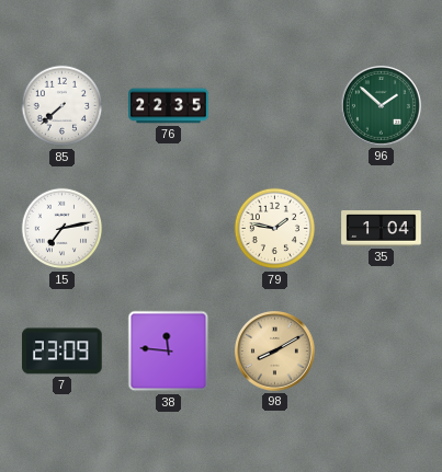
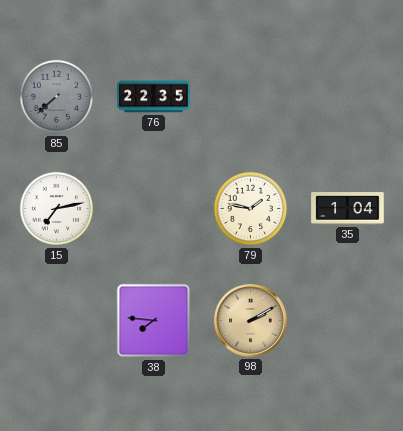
85 dial: white -> grey
96: 1:52 -> none
7: 23:09 -> none
38: 11:46 -> 7:46
98: 8:10 -> 2:10
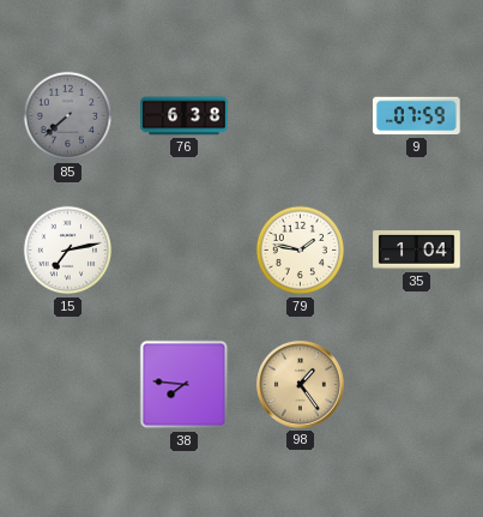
76: 22:35 -> 6:38
9: none -> 07:59
98: 2:10 -> 1:24
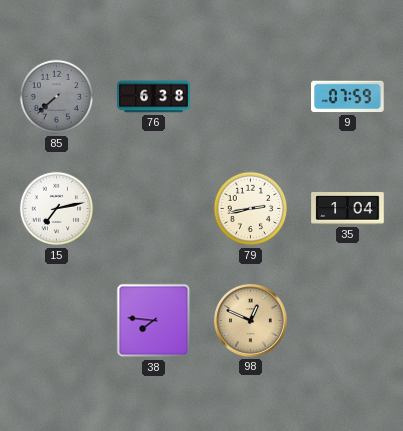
79: 1:47 -> 2:43
98: 1:24 -> 12:49
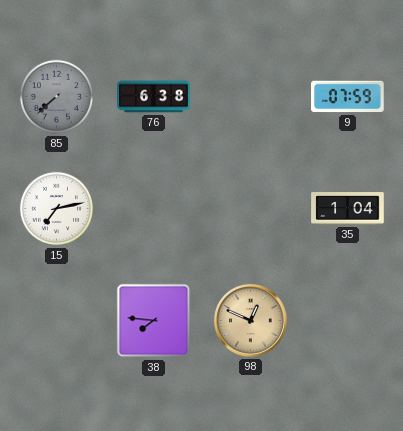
79: 2:43 -> none
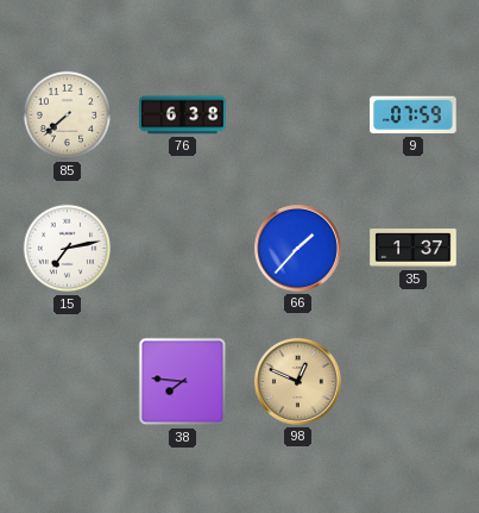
85 dial: grey -> cream
66: none -> 1:37
35: 1:04 -> 1:37
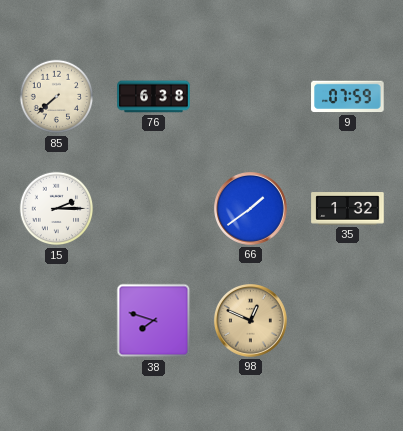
15: 7:13 -> 2:15
66: 1:37 -> 1:39
35: 1:37 -> 1:32
38: 7:46 -> 7:48
